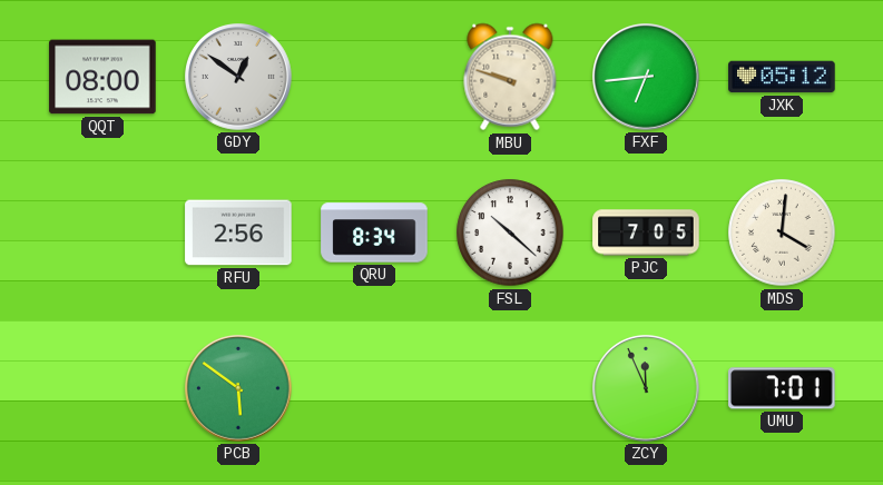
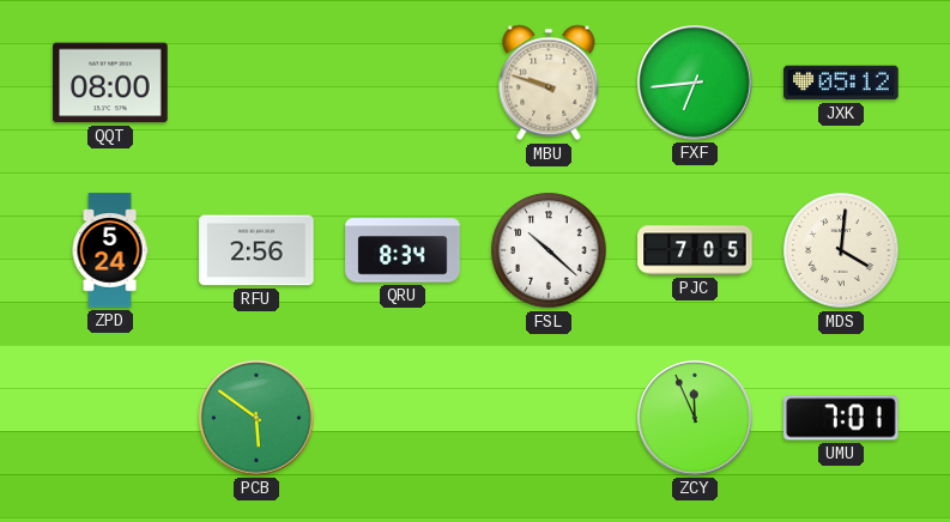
GDY: 12:51 -> none
ZPD: none -> 5:24
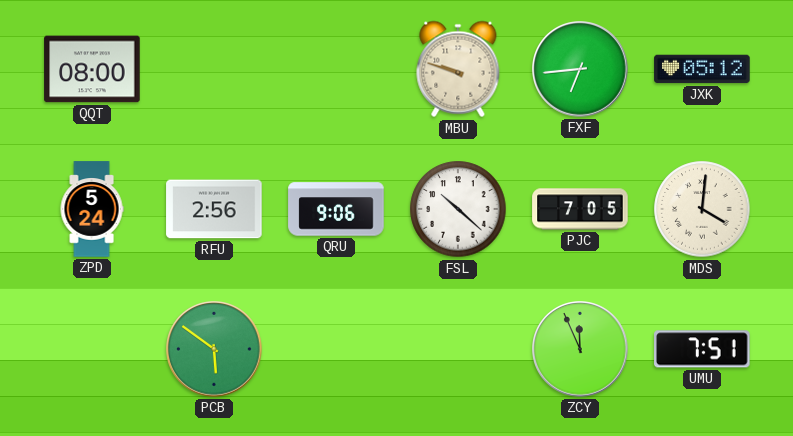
QRU: 8:34 -> 9:06
UMU: 7:01 -> 7:51
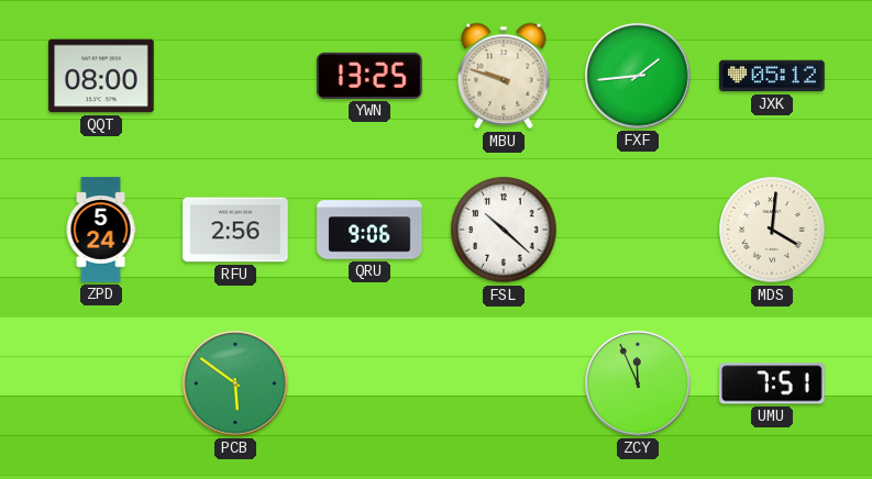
YWN: none -> 13:25
FXF: 6:44 -> 1:44
PJC: 7:05 -> none
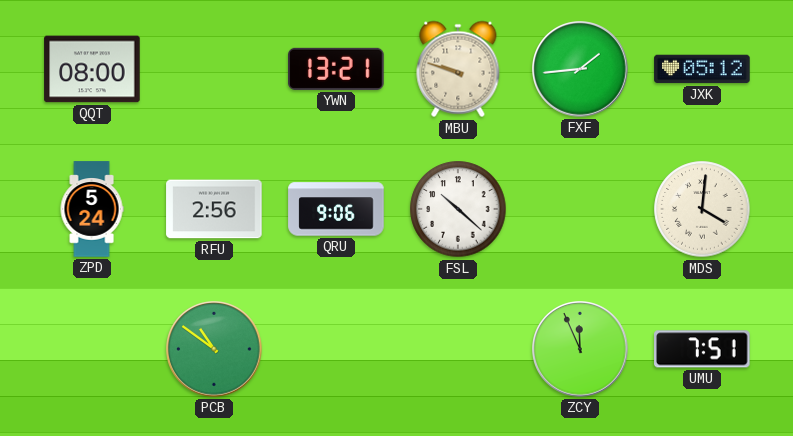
YWN: 13:25 -> 13:21
PCB: 5:51 -> 10:51
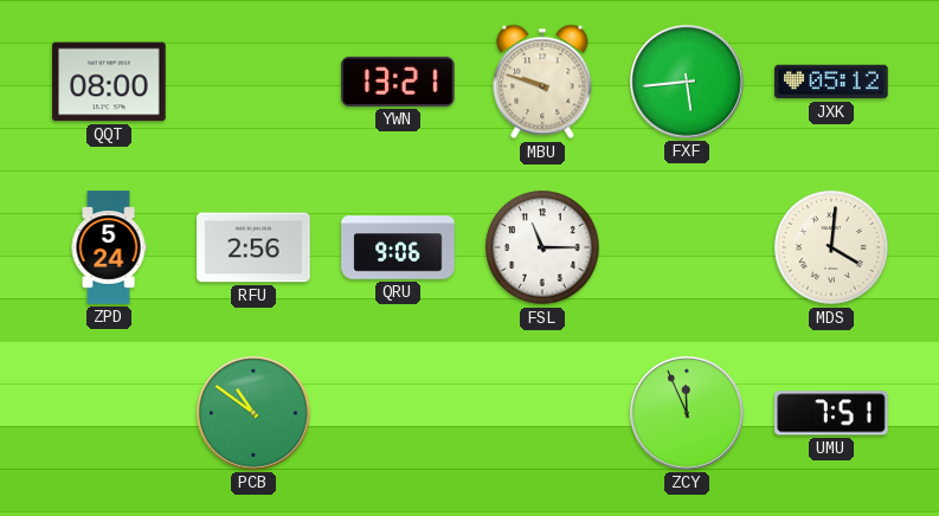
FXF: 1:44 -> 5:44
FSL: 10:22 -> 11:15
